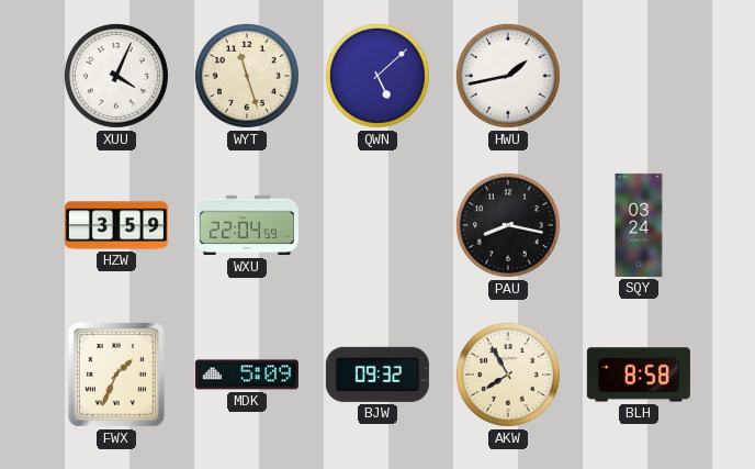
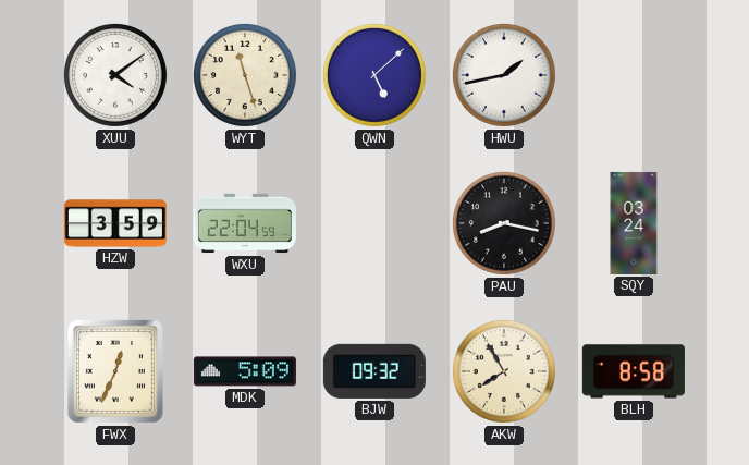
XUU: 4:04 -> 4:09
FWX: 1:34 -> 12:34
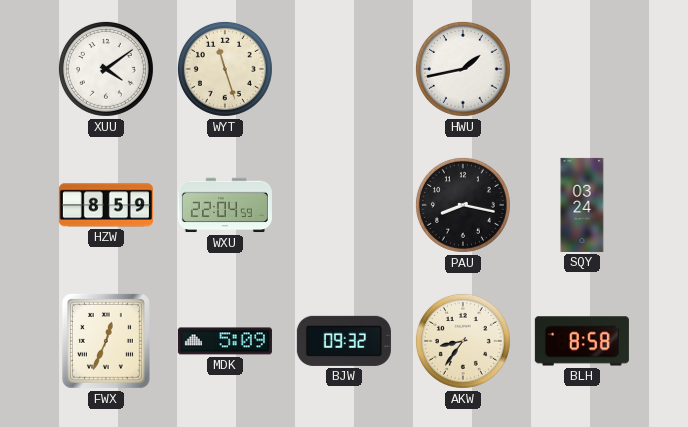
QWN: 5:08 -> none
HZW: 3:59 -> 8:59
AKW: 7:55 -> 8:36
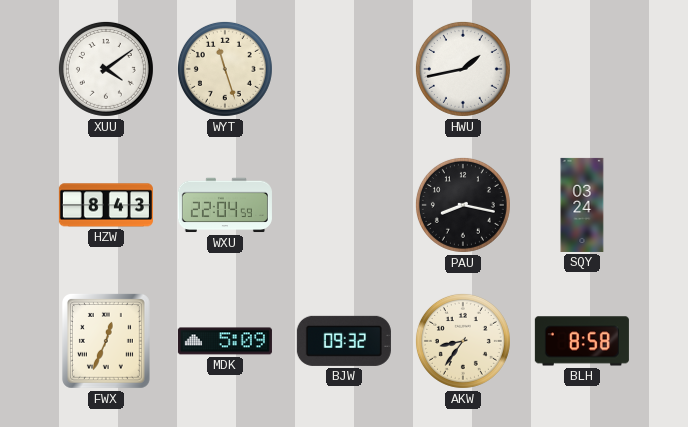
HZW: 8:59 -> 8:43
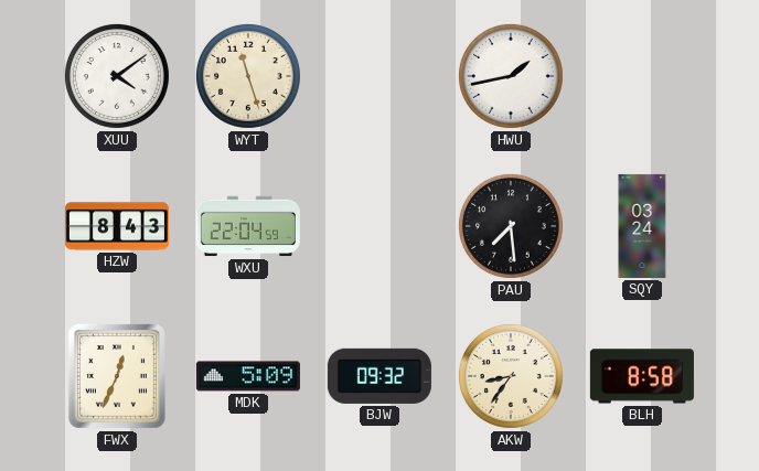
PAU: 8:17 -> 7:29
